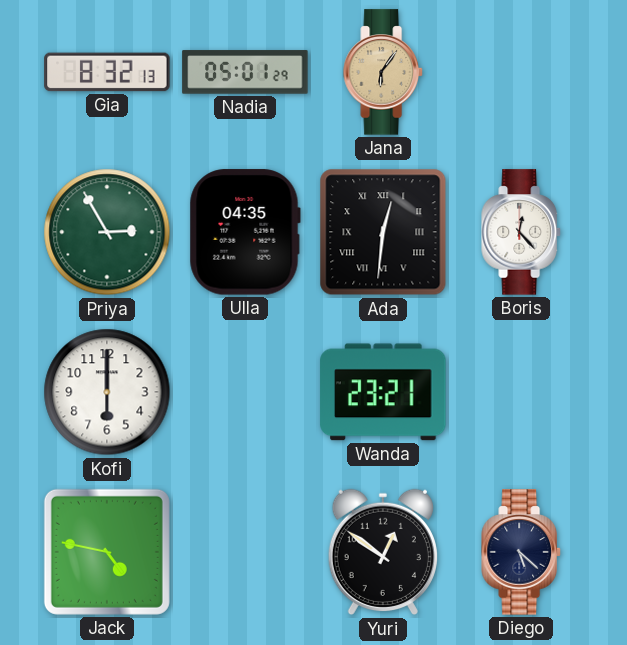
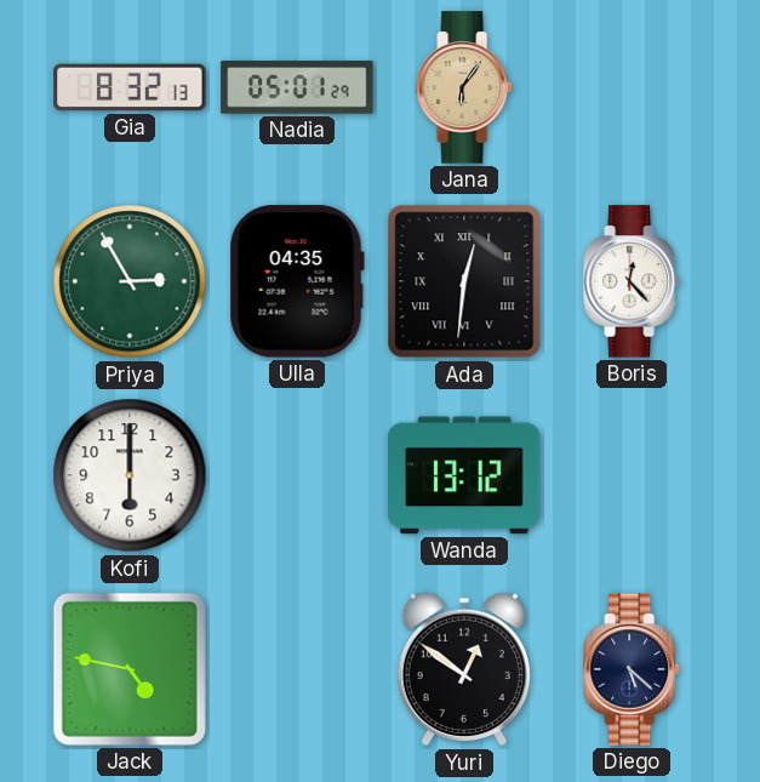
Wanda: 23:21 -> 13:12
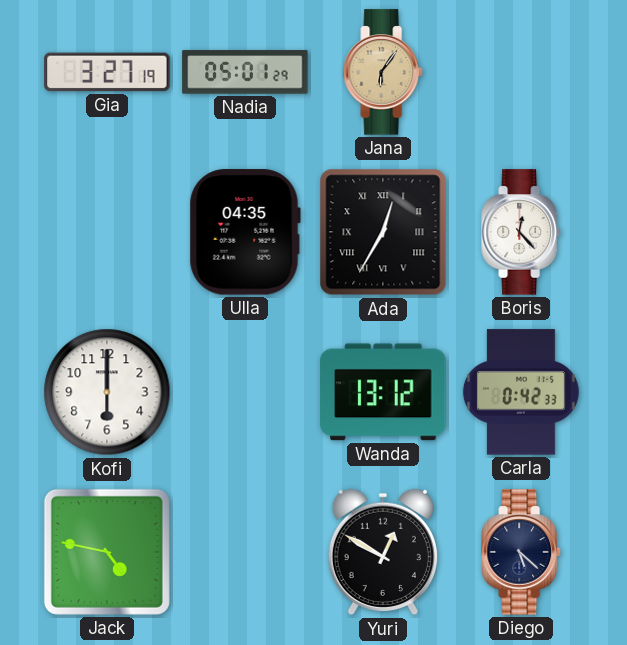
Gia: 8:32 -> 3:27
Priya: 2:55 -> none
Ada: 12:31 -> 12:35
Carla: none -> 0:42
Yuri: 12:51 -> 12:50
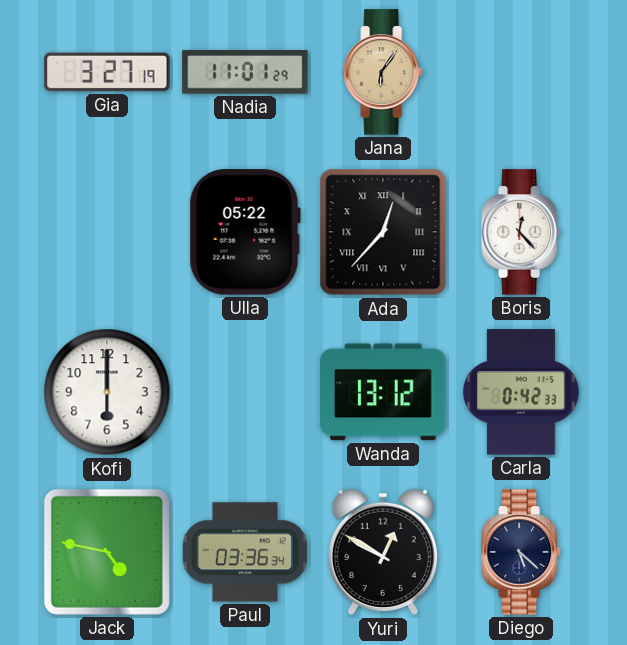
Nadia: 05:01 -> 11:01
Ulla: 04:35 -> 05:22
Ada: 12:35 -> 12:37
Paul: none -> 03:36
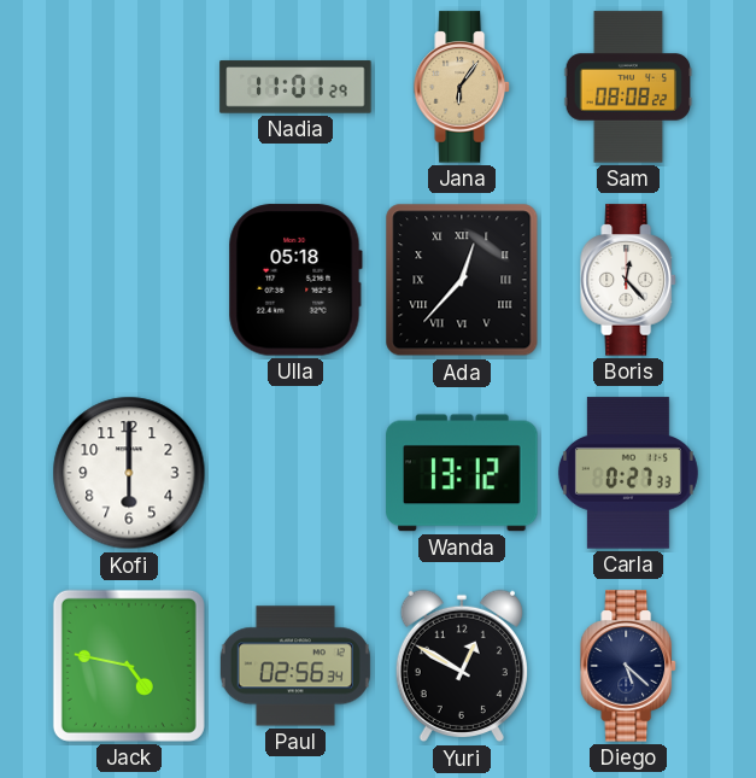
Gia: 3:27 -> none
Sam: none -> 08:08
Ulla: 05:22 -> 05:18
Carla: 0:42 -> 0:27
Paul: 03:36 -> 02:56
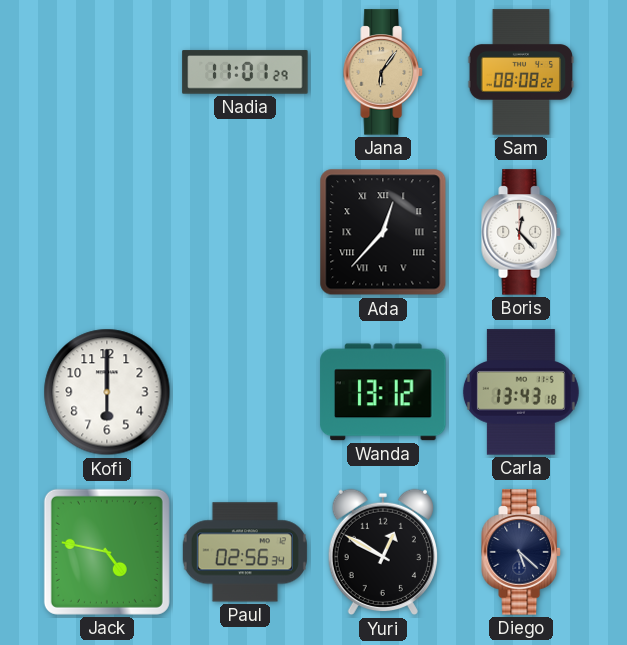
Ulla: 05:18 -> none
Carla: 0:27 -> 13:43
